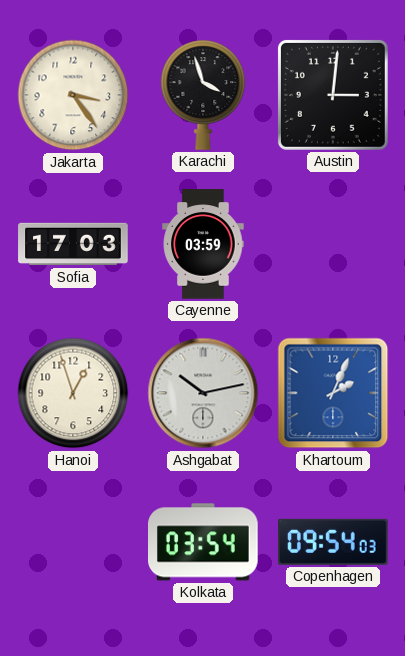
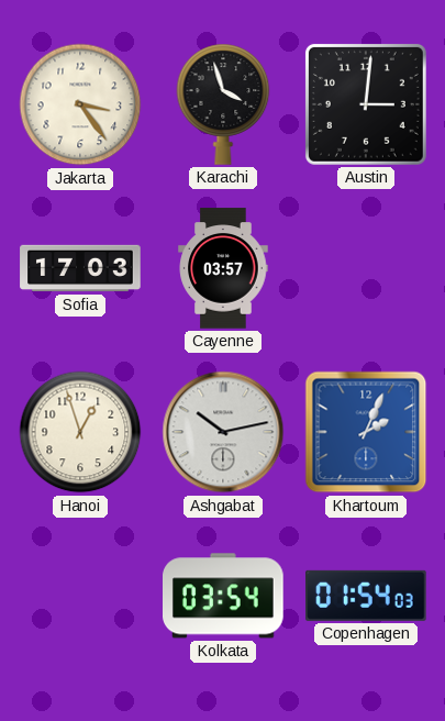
Cayenne: 03:59 -> 03:57
Copenhagen: 09:54 -> 01:54
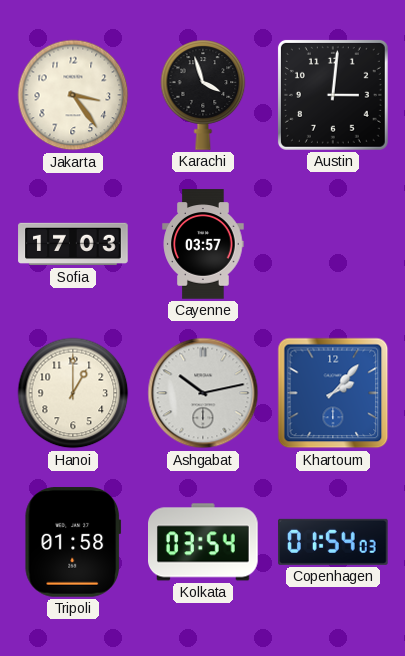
Hanoi: 12:57 -> 1:00
Khartoum: 2:04 -> 2:07
Tripoli: none -> 01:58
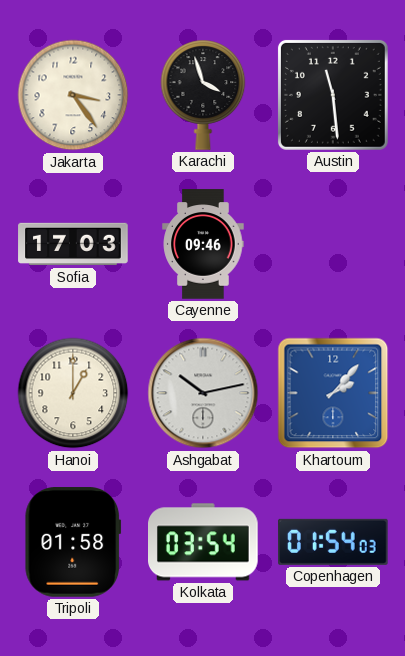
Austin: 3:01 -> 11:29
Cayenne: 03:57 -> 09:46
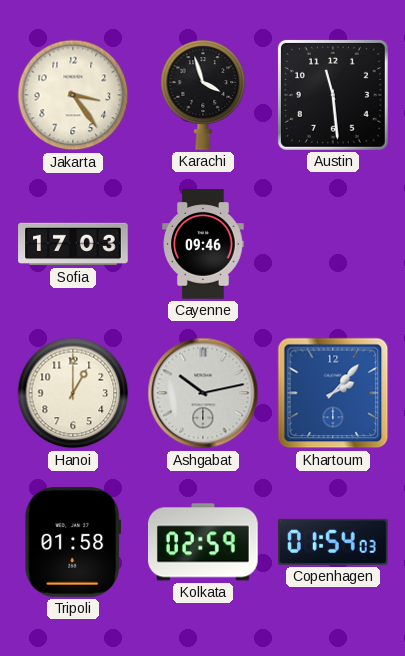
Kolkata: 03:54 -> 02:59
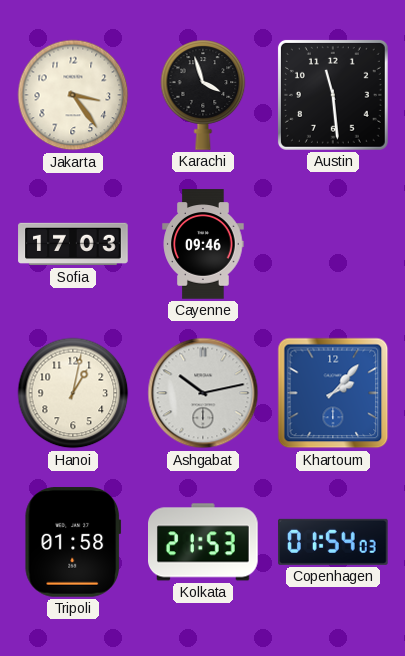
Hanoi: 1:00 -> 1:02
Kolkata: 02:59 -> 21:53
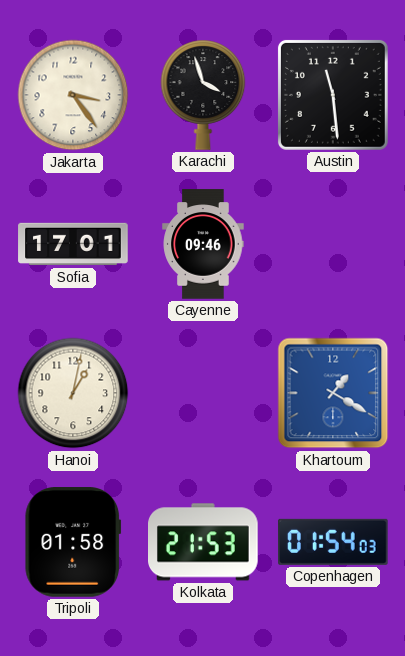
Sofia: 17:03 -> 17:01
Ashgabat: 10:13 -> none
Khartoum: 2:07 -> 1:20
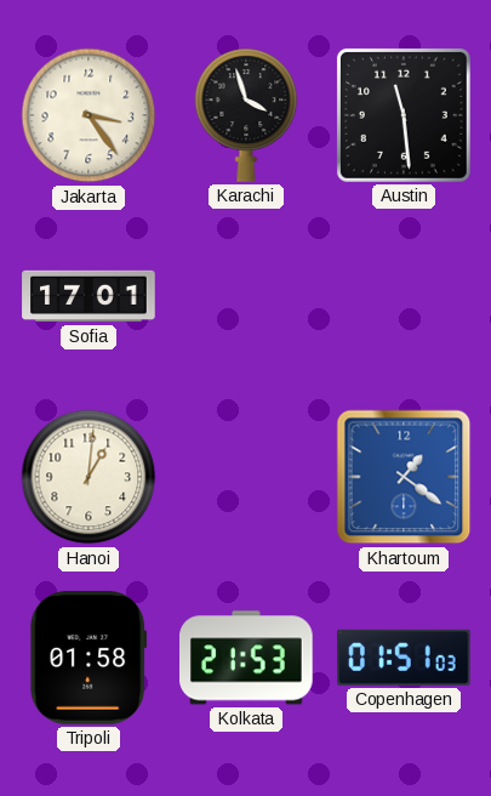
Cayenne: 09:46 -> none
Hanoi: 1:02 -> 1:01
Khartoum: 1:20 -> 1:21
Copenhagen: 01:54 -> 01:51
